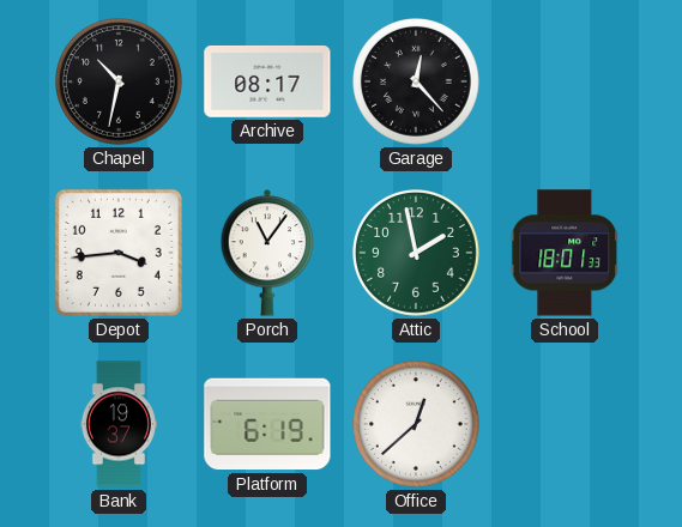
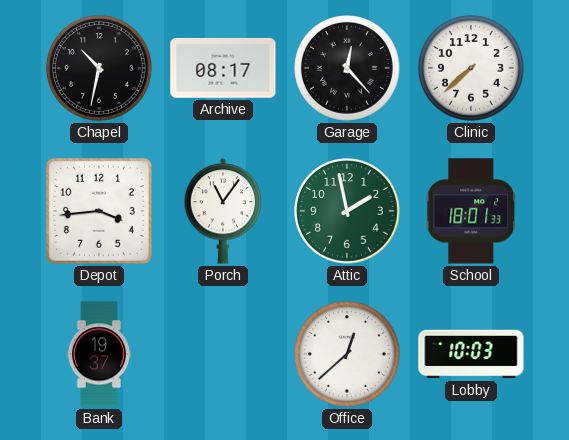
Clinic: none -> 7:38
Platform: 6:19 -> none
Lobby: none -> 10:03
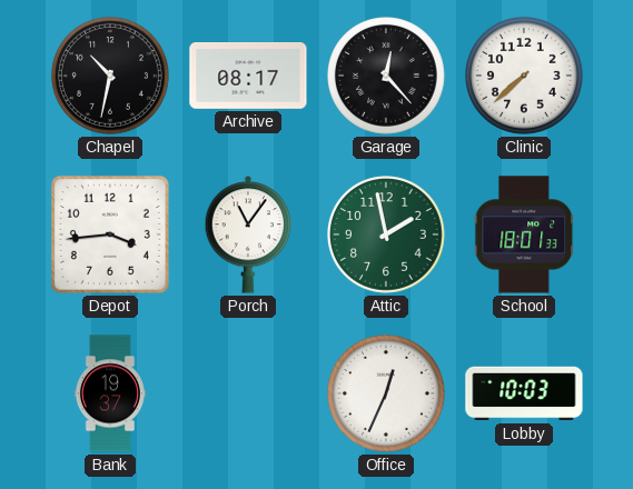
Office: 12:38 -> 12:34
